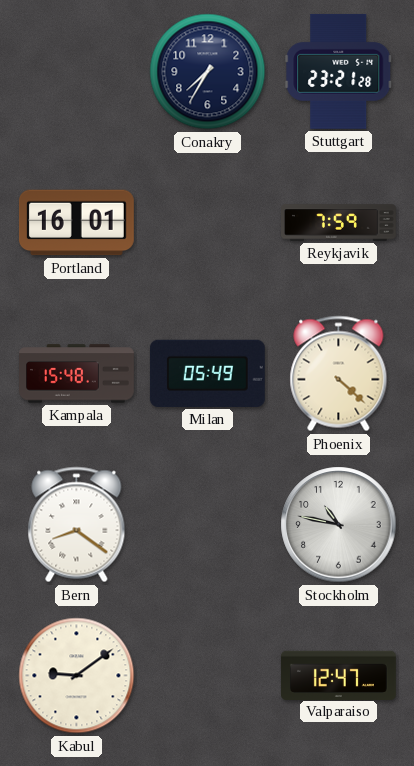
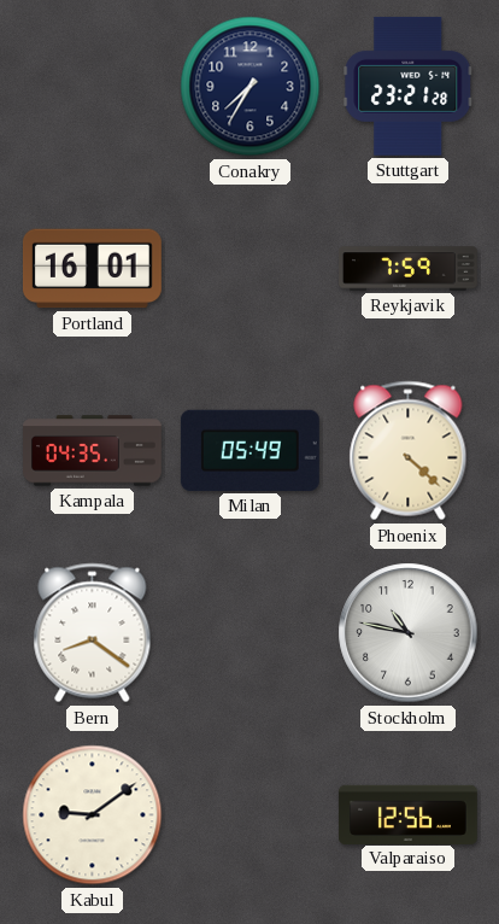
Kampala: 15:48 -> 04:35
Valparaiso: 12:47 -> 12:56
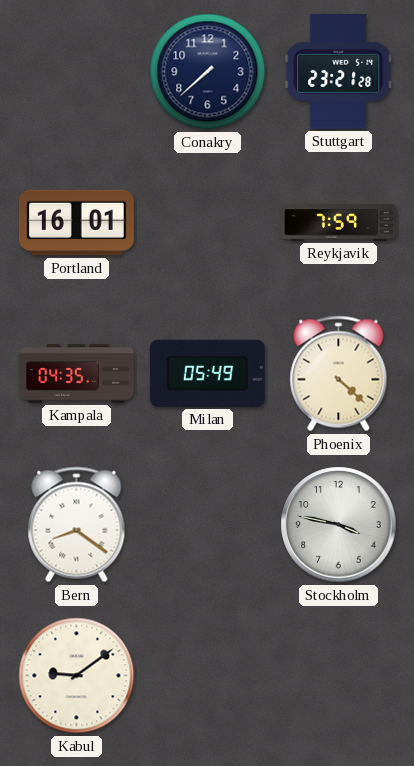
Conakry: 7:35 -> 7:38
Stockholm: 10:47 -> 3:47
Valparaiso: 12:56 -> none
